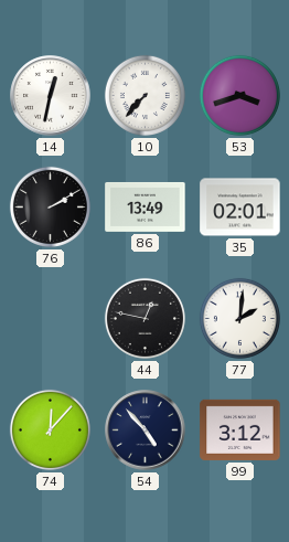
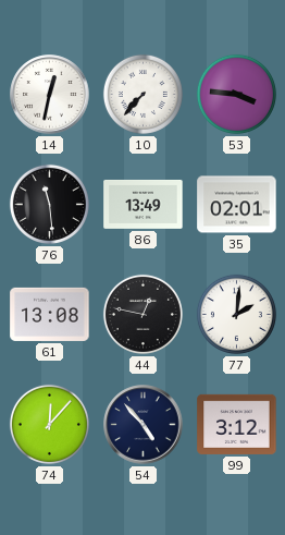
53: 3:42 -> 3:46
76: 2:10 -> 11:29
61: none -> 13:08
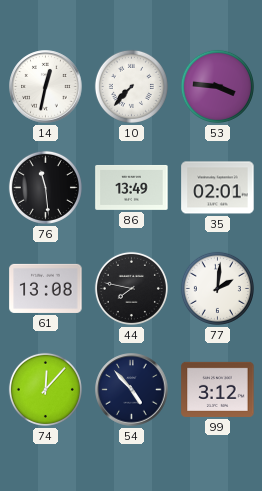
44: 12:47 -> 7:47
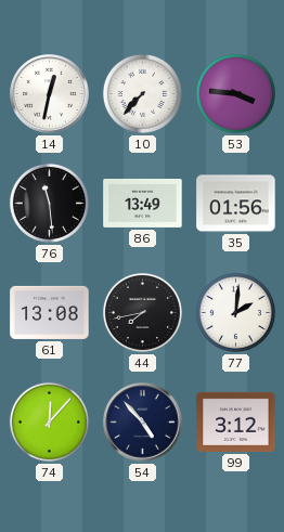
35: 02:01 -> 01:56
44: 7:47 -> 7:43
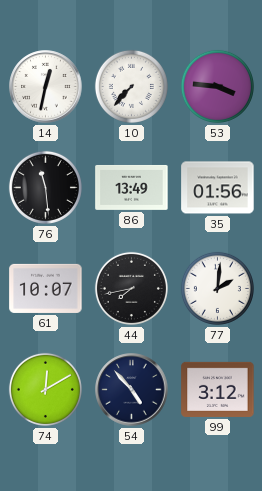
61: 13:08 -> 10:07
74: 12:07 -> 12:10
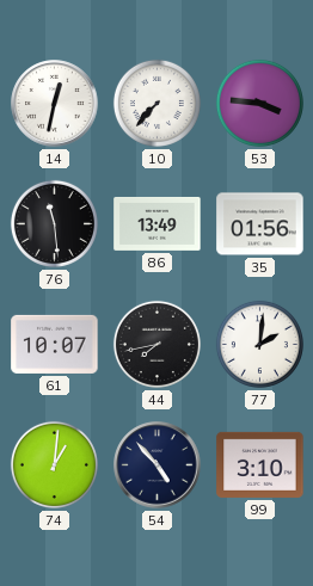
74: 12:10 -> 1:01
99: 3:12 -> 3:10
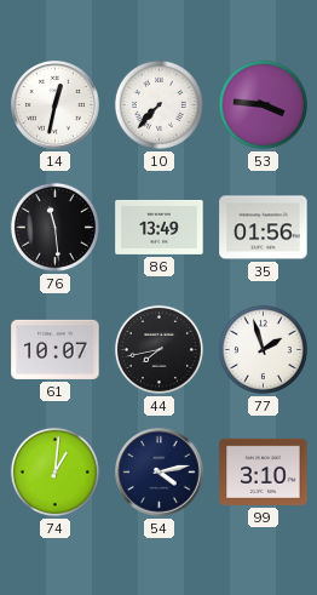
77: 2:01 -> 1:57
54: 4:53 -> 4:13
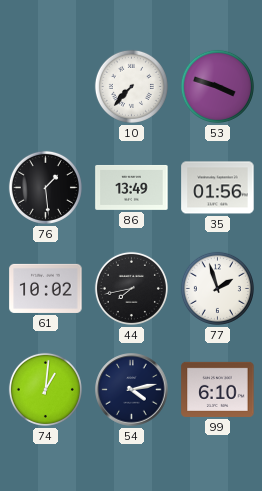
14: 12:32 -> none
53: 3:46 -> 3:48
76: 11:29 -> 1:29
61: 10:07 -> 10:02
99: 3:10 -> 6:10
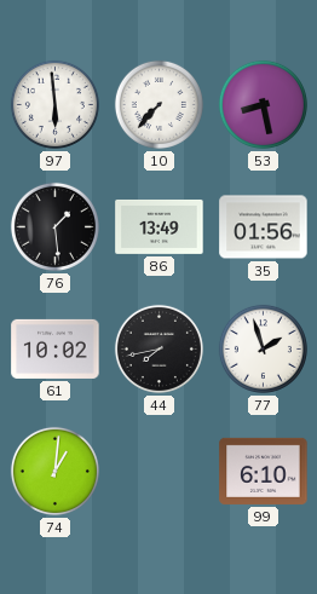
97: none -> 5:59
53: 3:48 -> 8:28
54: 4:13 -> none
